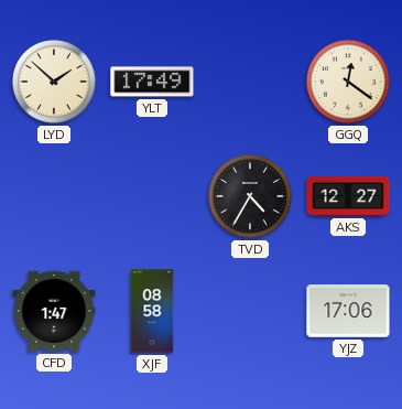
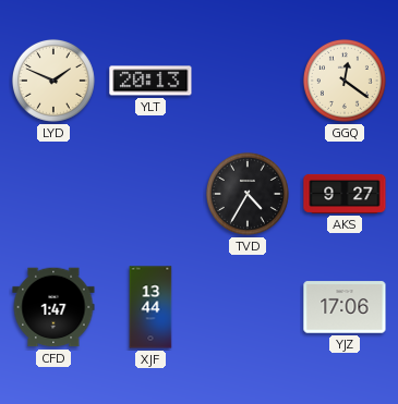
LYD: 1:52 -> 1:49
YLT: 17:49 -> 20:13
AKS: 12:27 -> 9:27
XJF: 08:58 -> 13:44
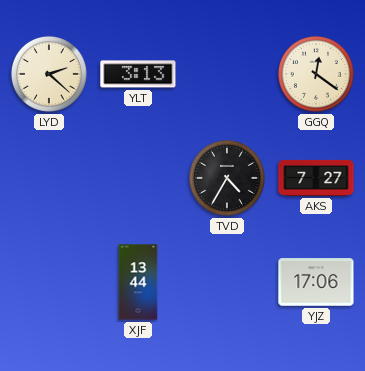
LYD: 1:49 -> 2:22
YLT: 20:13 -> 3:13
AKS: 9:27 -> 7:27
CFD: 1:47 -> none
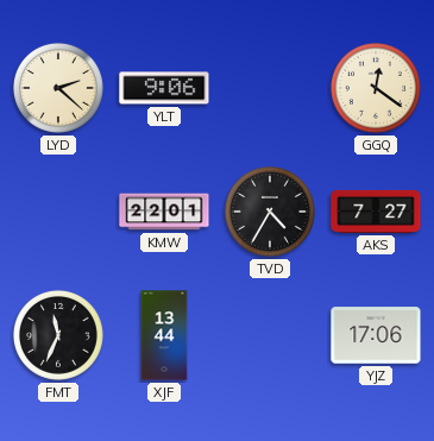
YLT: 3:13 -> 9:06
KMW: none -> 22:01
FMT: none -> 11:34
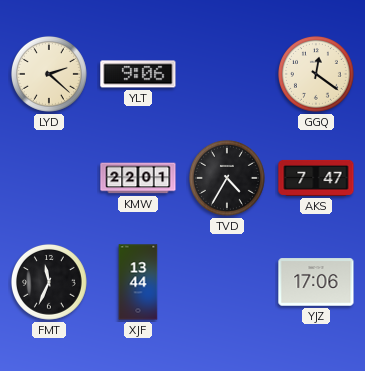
AKS: 7:27 -> 7:47
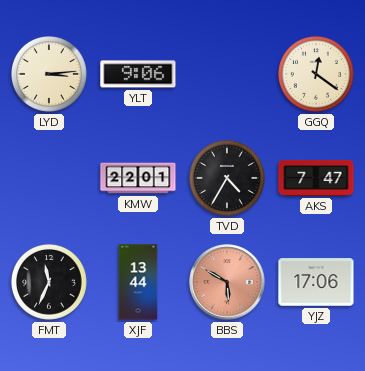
LYD: 2:22 -> 3:14
BBS: none -> 5:50
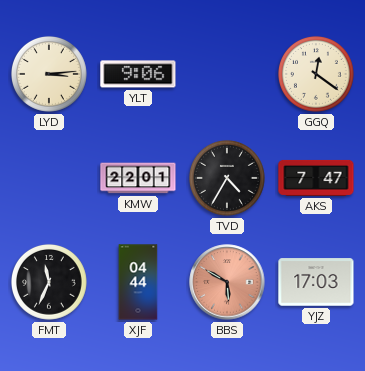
XJF: 13:44 -> 04:44
YJZ: 17:06 -> 17:03
